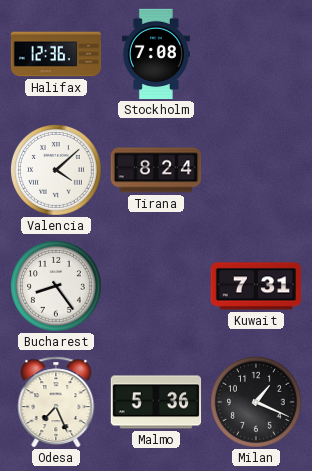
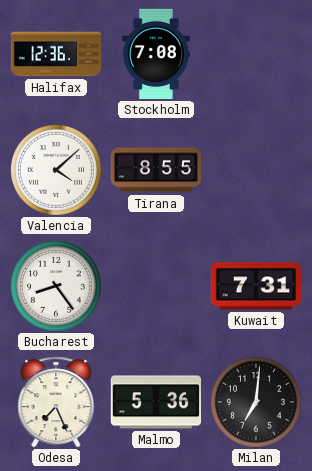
Tirana: 8:24 -> 8:55
Milan: 1:19 -> 7:01
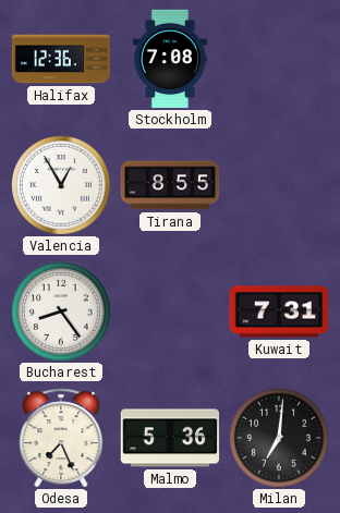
Valencia: 4:08 -> 12:55
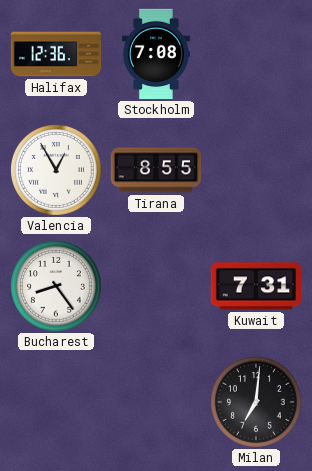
Odesa: 7:26 -> none
Malmo: 5:36 -> none
